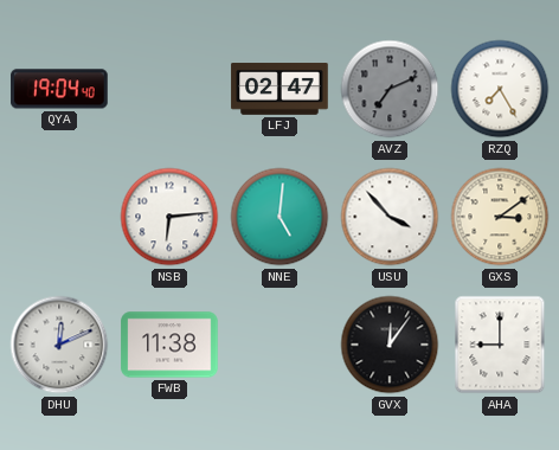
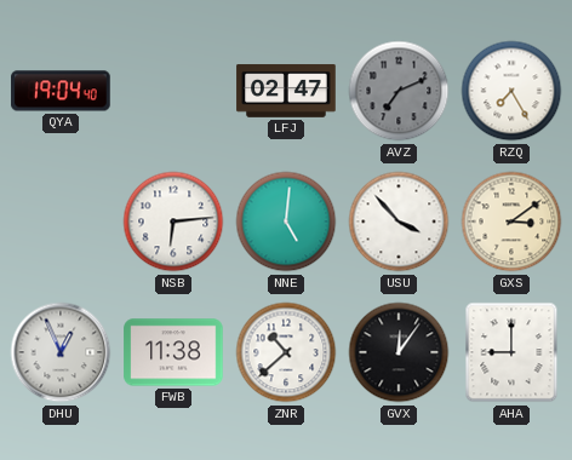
DHU: 12:11 -> 12:56
ZNR: none -> 10:38
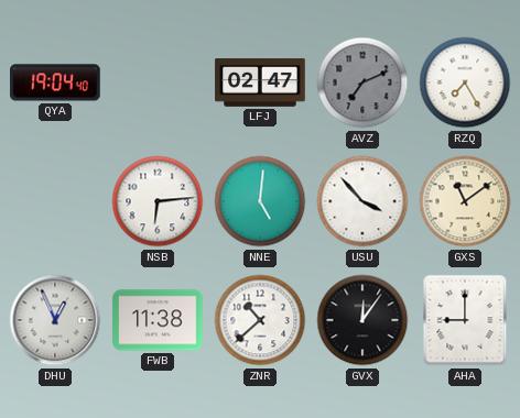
GXS: 3:09 -> 11:09
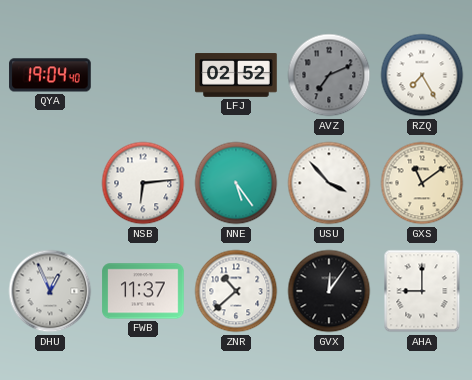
LFJ: 02:47 -> 02:52
NNE: 5:01 -> 5:24
FWB: 11:38 -> 11:37
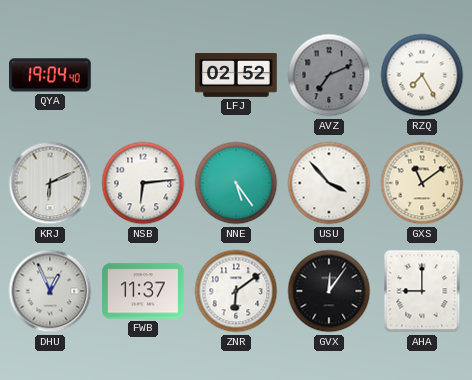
KRJ: none -> 6:11
ZNR: 10:38 -> 6:09
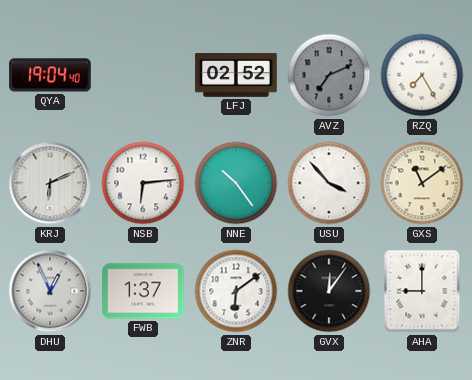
NNE: 5:24 -> 10:24
FWB: 11:37 -> 1:37
